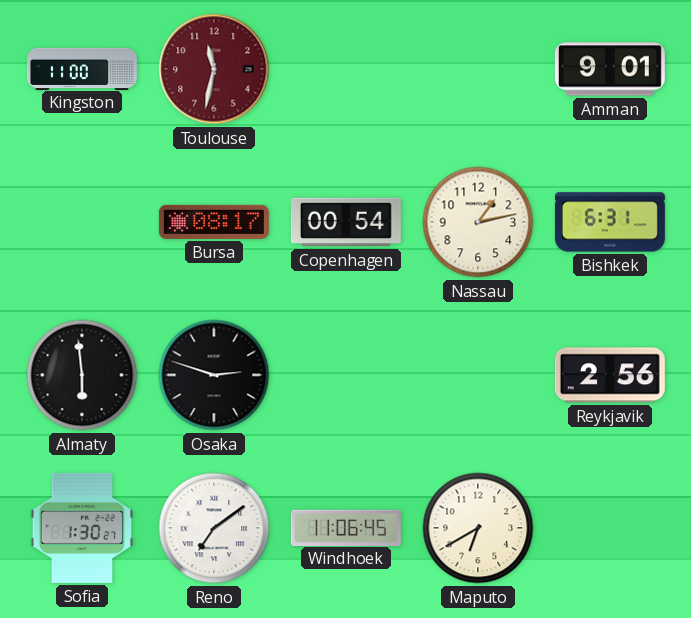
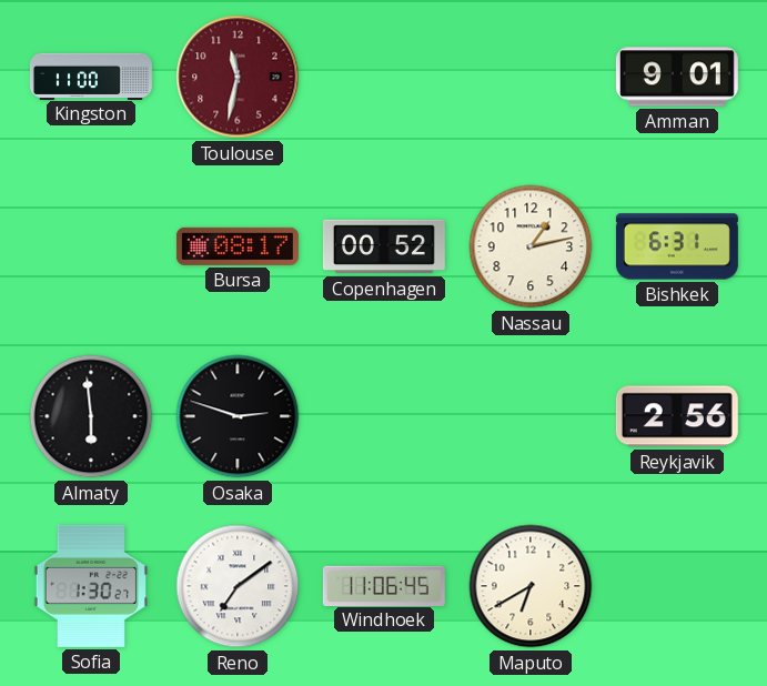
Copenhagen: 00:54 -> 00:52
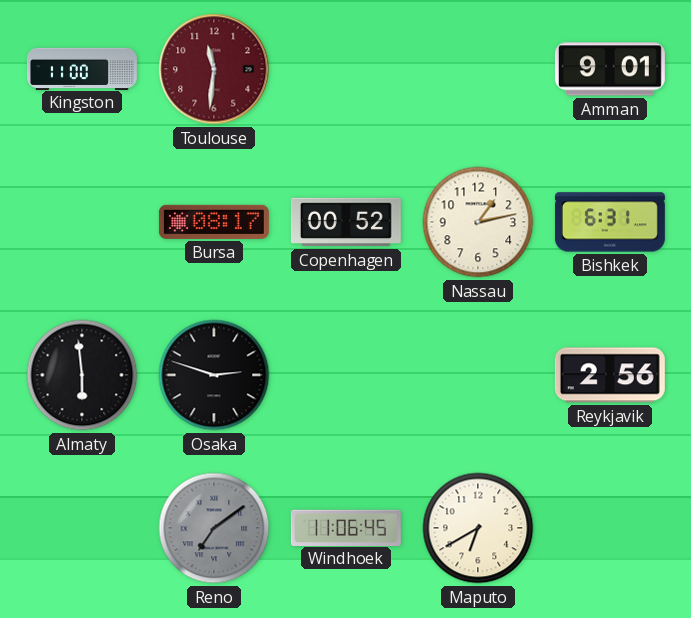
Toulouse: 11:32 -> 11:31
Sofia: 1:30 -> none
Reno dial: white -> grey
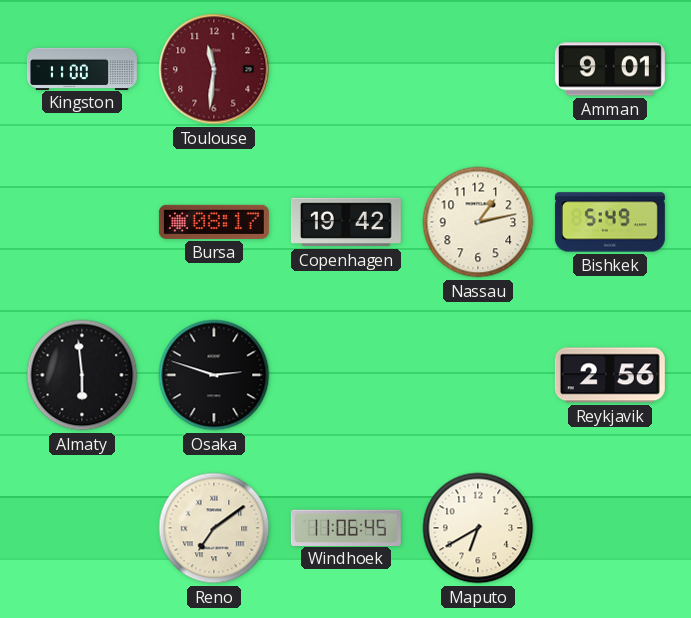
Copenhagen: 00:52 -> 19:42
Bishkek: 6:31 -> 5:49
Reno dial: grey -> cream
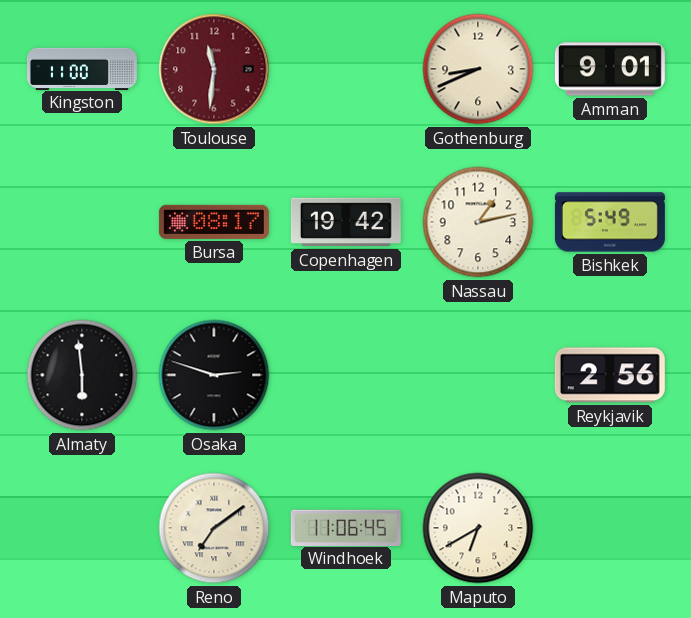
Gothenburg: none -> 8:41
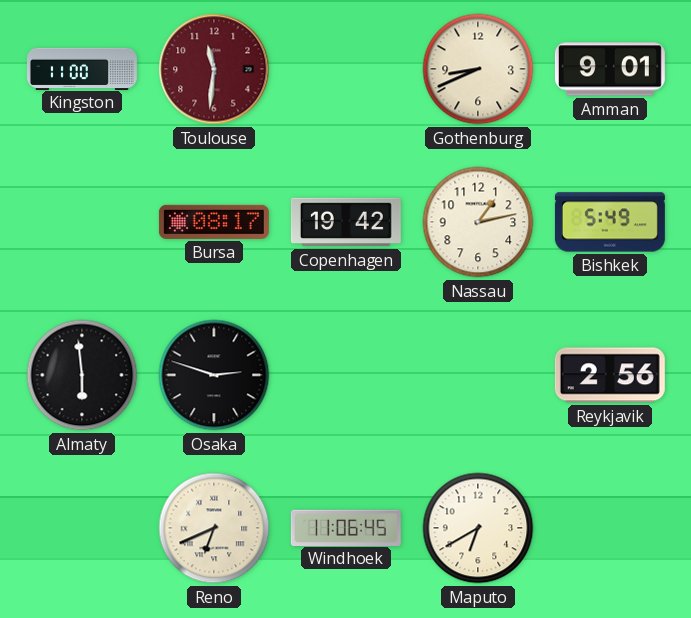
Reno: 7:09 -> 6:41
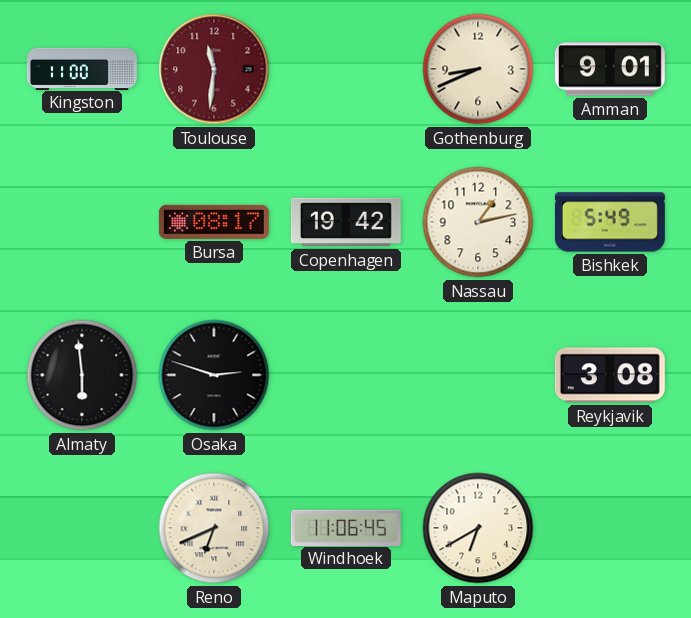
Reykjavik: 2:56 -> 3:08
